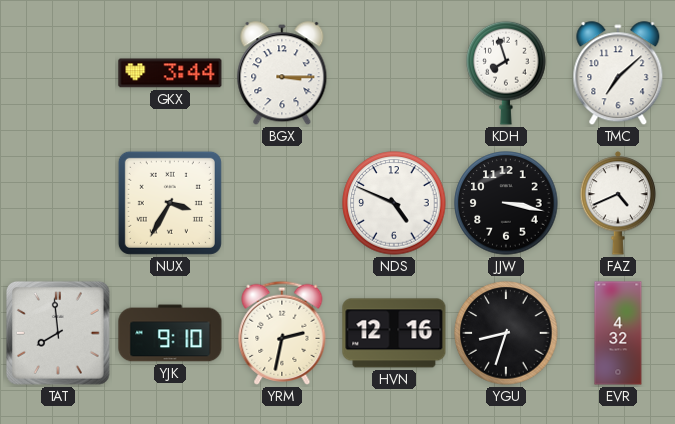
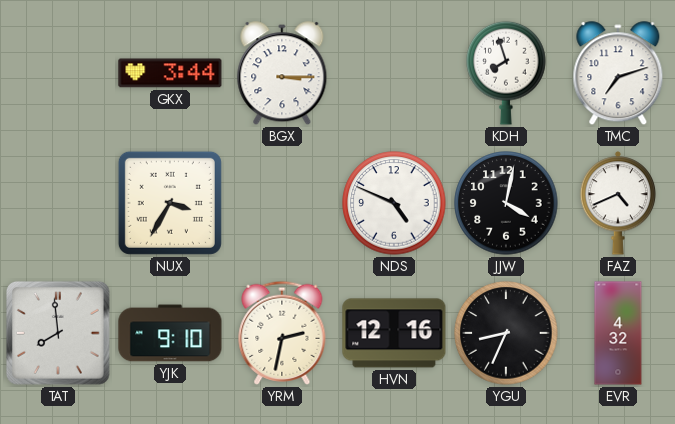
TMC: 7:08 -> 7:12
JJW: 3:17 -> 4:02
YGU: 8:33 -> 8:34
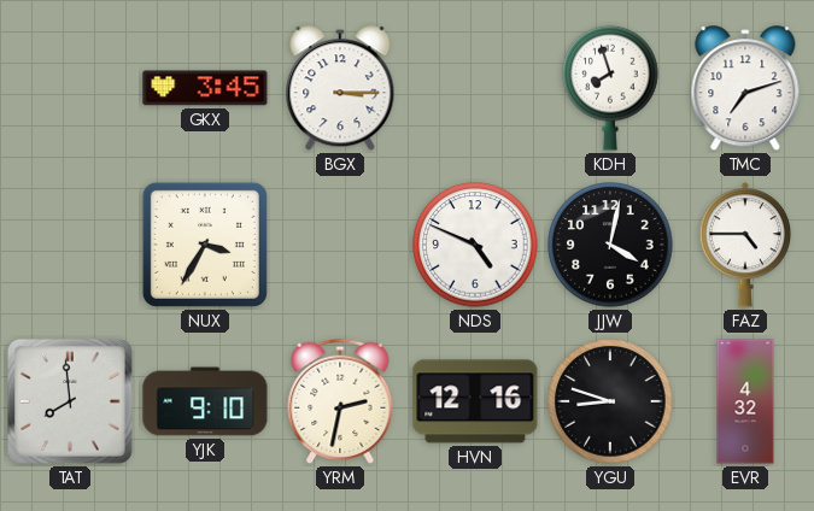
GKX: 3:44 -> 3:45
FAZ: 4:41 -> 4:45
YGU: 8:34 -> 8:48
